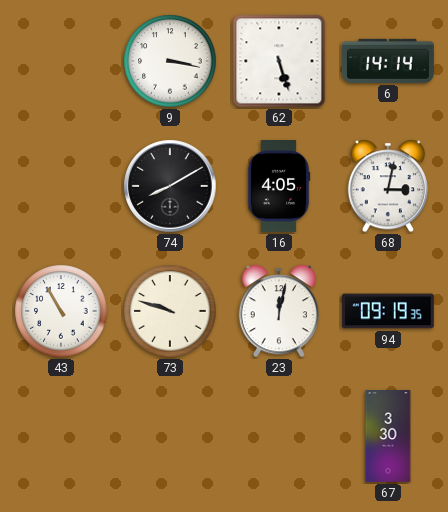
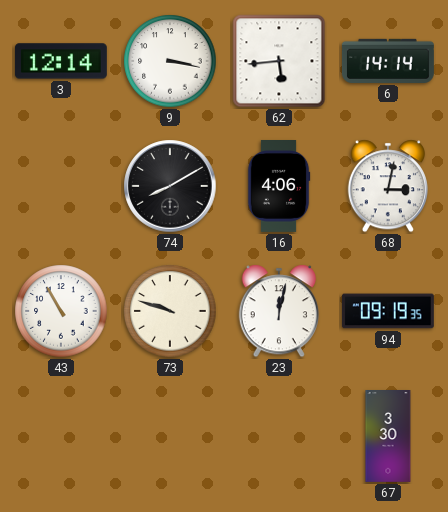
3: none -> 12:14
62: 5:27 -> 5:44
16: 4:05 -> 4:06
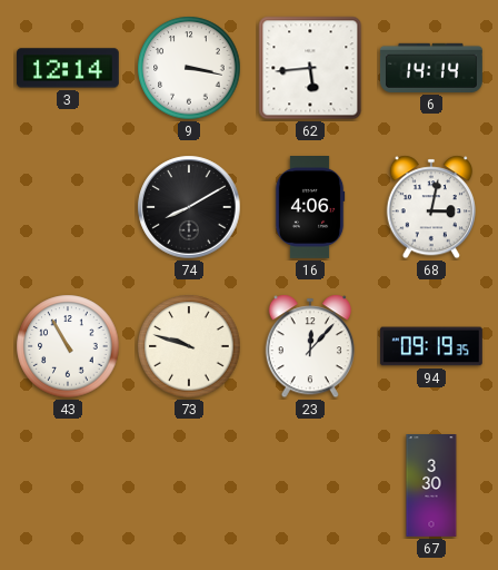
23: 12:02 -> 12:07
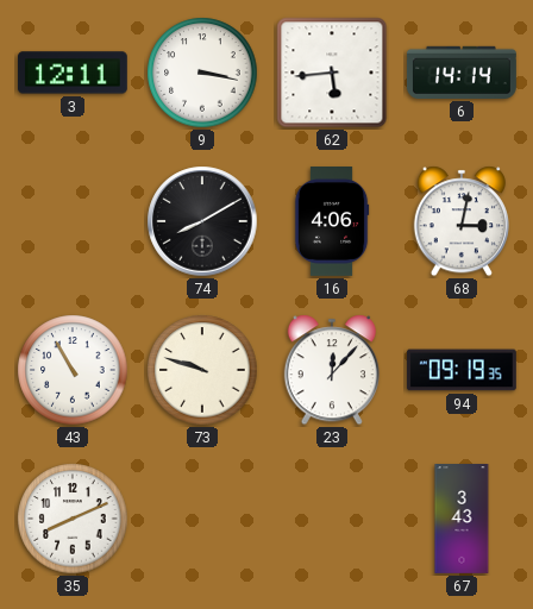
3: 12:14 -> 12:11
35: none -> 8:11
67: 3:30 -> 3:43
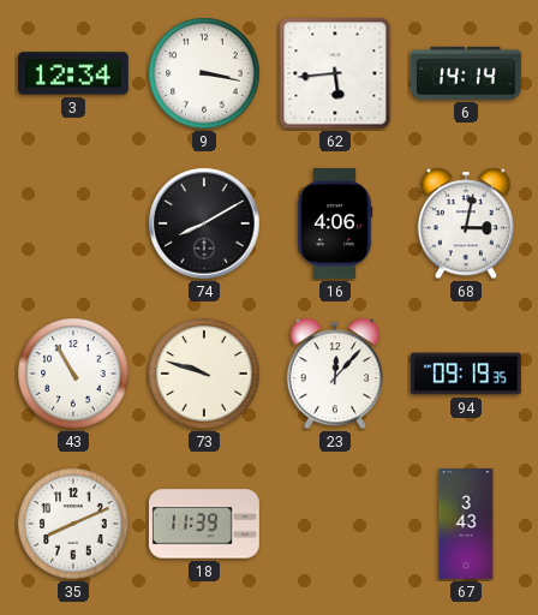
3: 12:11 -> 12:34
18: none -> 11:39
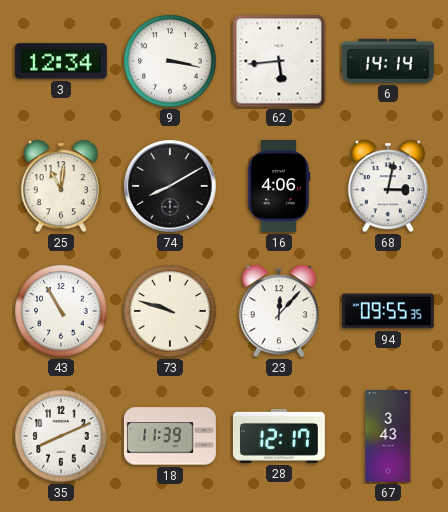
25: none -> 11:01
94: 09:19 -> 09:55
28: none -> 12:17
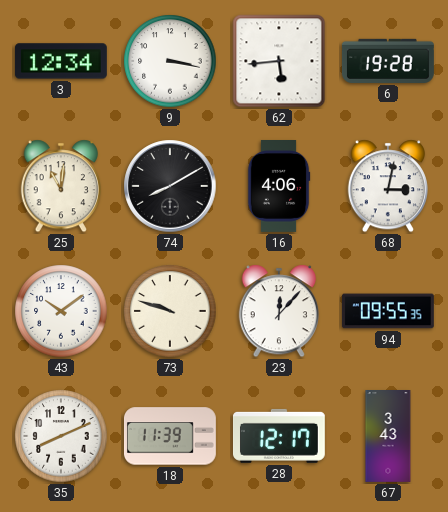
6: 14:14 -> 19:28
43: 10:55 -> 10:09
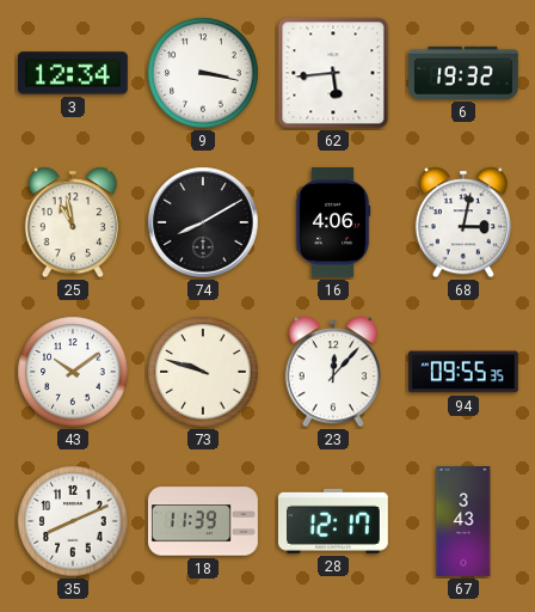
6: 19:28 -> 19:32
25: 11:01 -> 10:58
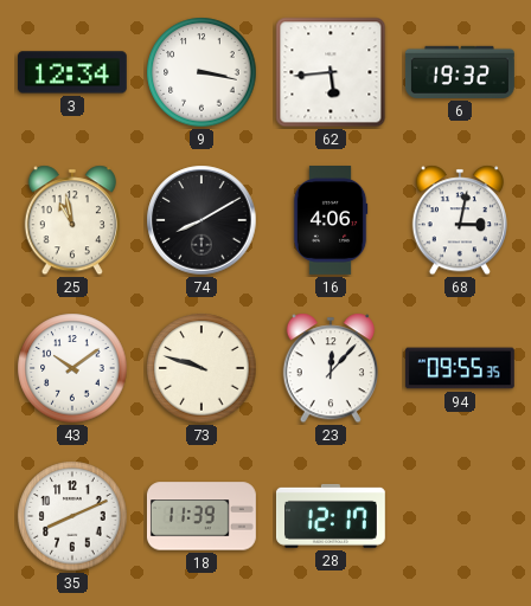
67: 3:43 -> none
